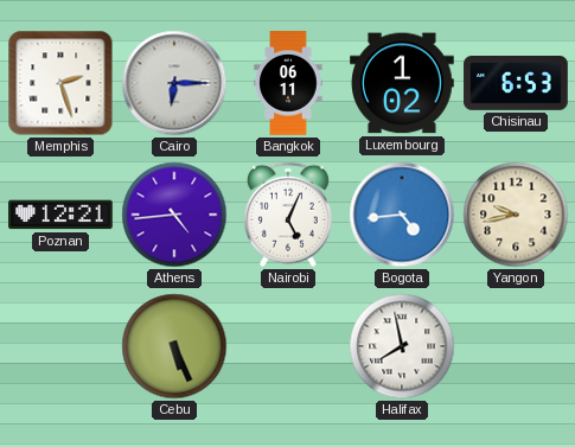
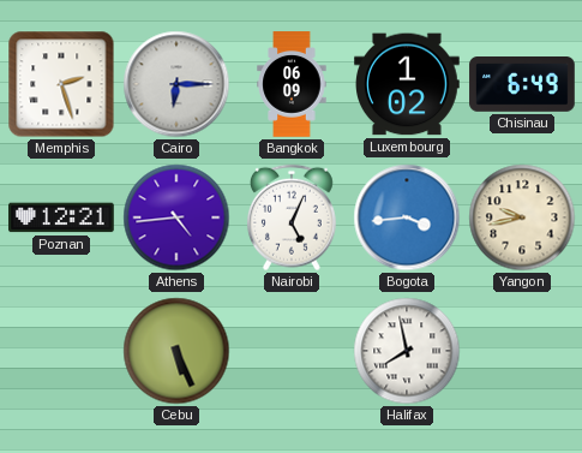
Bangkok: 06:11 -> 06:09
Chisinau: 6:53 -> 6:49
Bogota: 4:44 -> 3:44
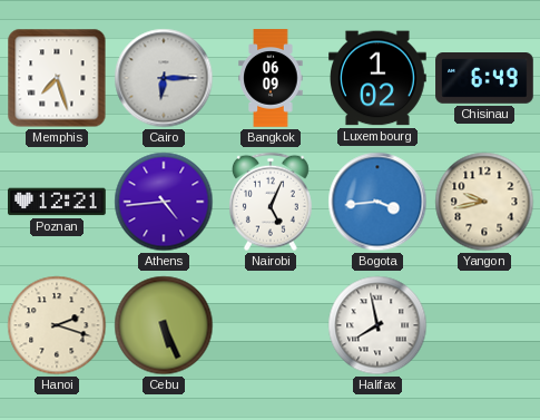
Memphis: 2:27 -> 7:27
Hanoi: none -> 2:18
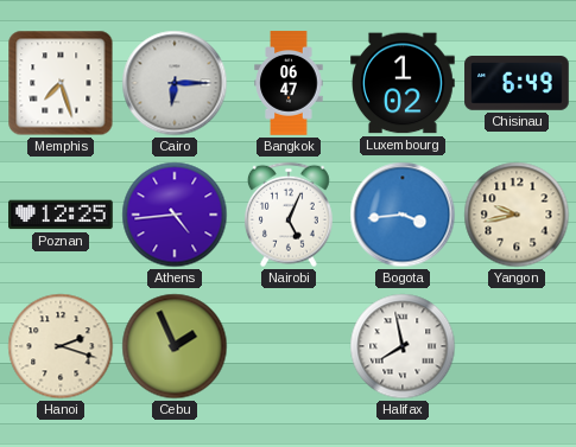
Bangkok: 06:09 -> 06:47
Poznan: 12:21 -> 12:25
Cebu: 5:26 -> 1:56
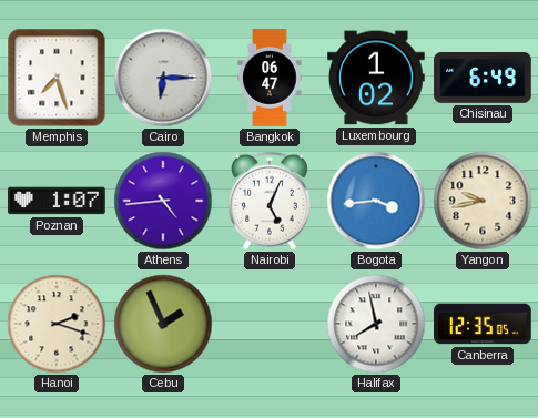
Poznan: 12:25 -> 1:07
Canberra: none -> 12:35
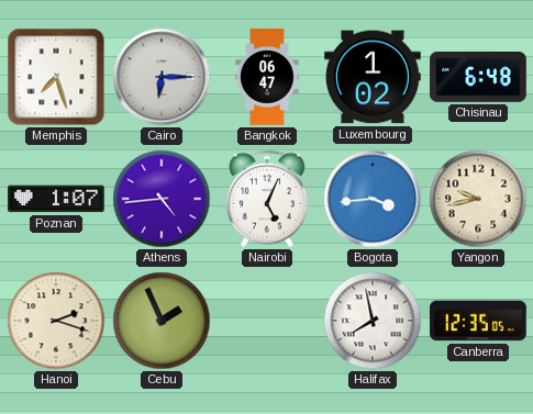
Chisinau: 6:49 -> 6:48
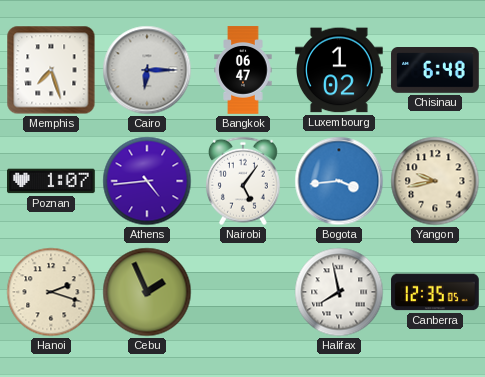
Nairobi: 5:04 -> 5:06
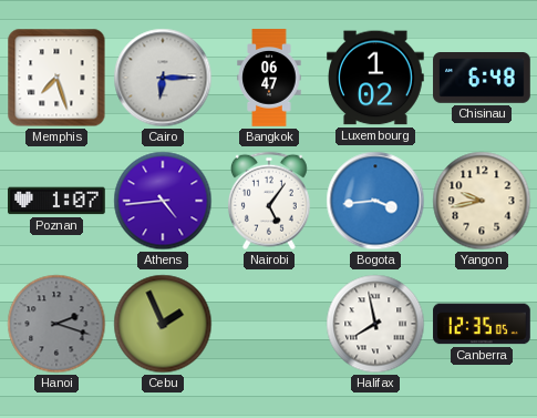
Hanoi dial: cream -> grey
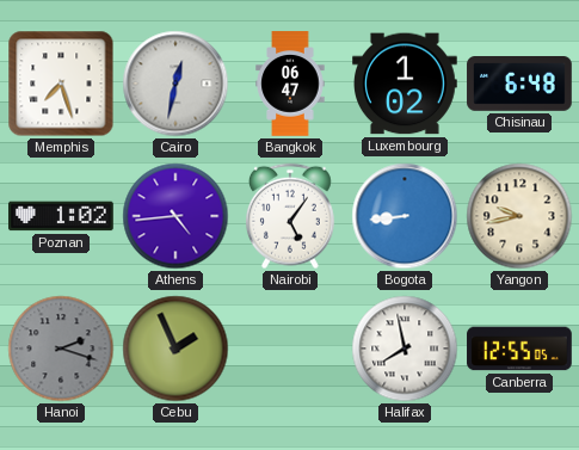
Cairo: 6:15 -> 12:32
Poznan: 1:07 -> 1:02
Bogota: 3:44 -> 8:44
Canberra: 12:35 -> 12:55
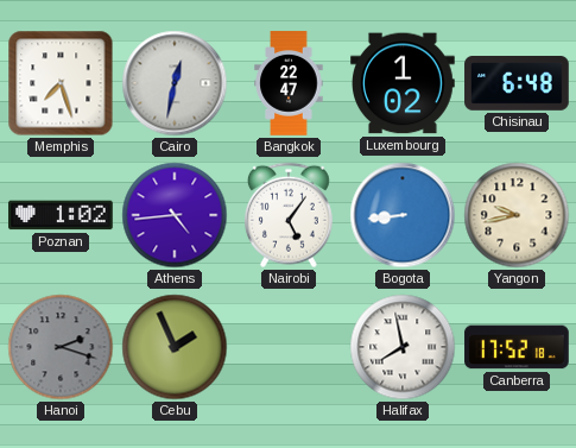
Bangkok: 06:47 -> 22:47
Canberra: 12:55 -> 17:52
